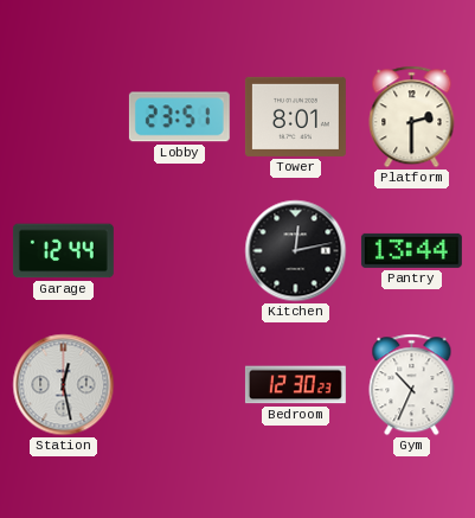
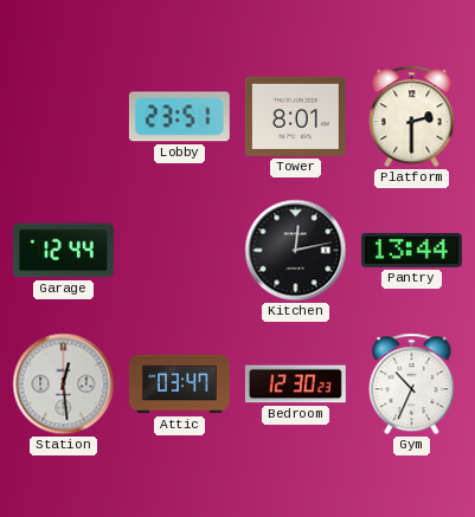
Station: 12:28 -> 12:29
Attic: none -> 03:47
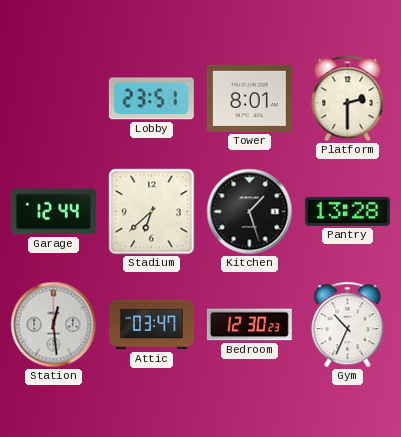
Stadium: none -> 6:38
Kitchen: 12:13 -> 1:27
Pantry: 13:44 -> 13:28
